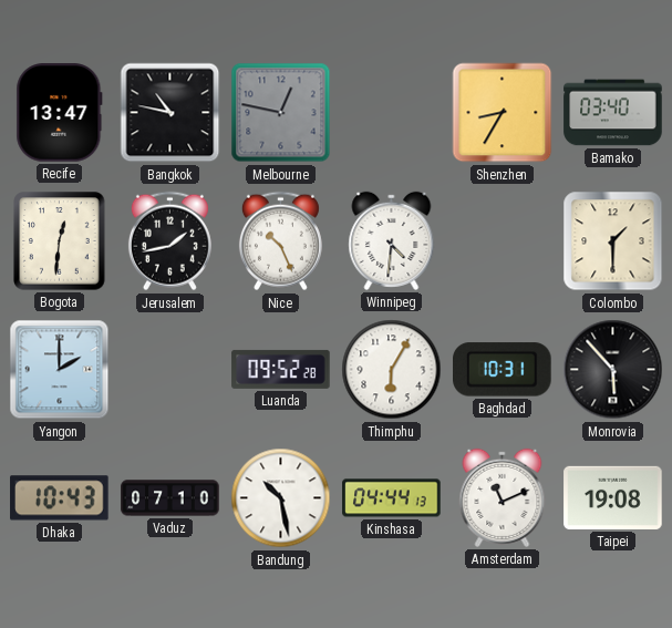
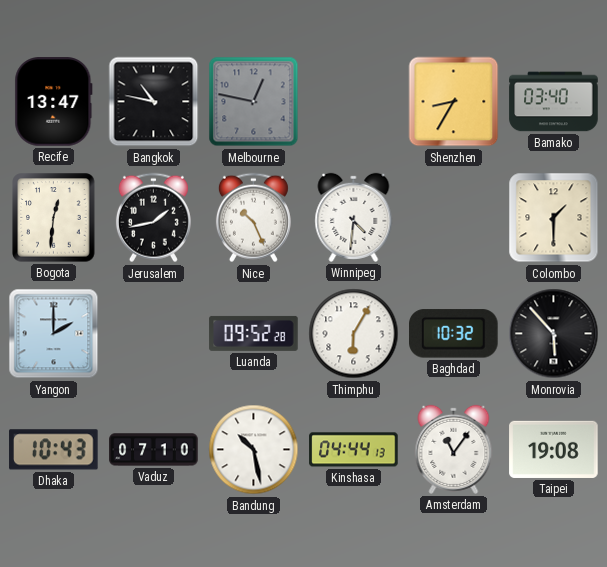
Baghdad: 10:31 -> 10:32
Amsterdam: 11:11 -> 11:06
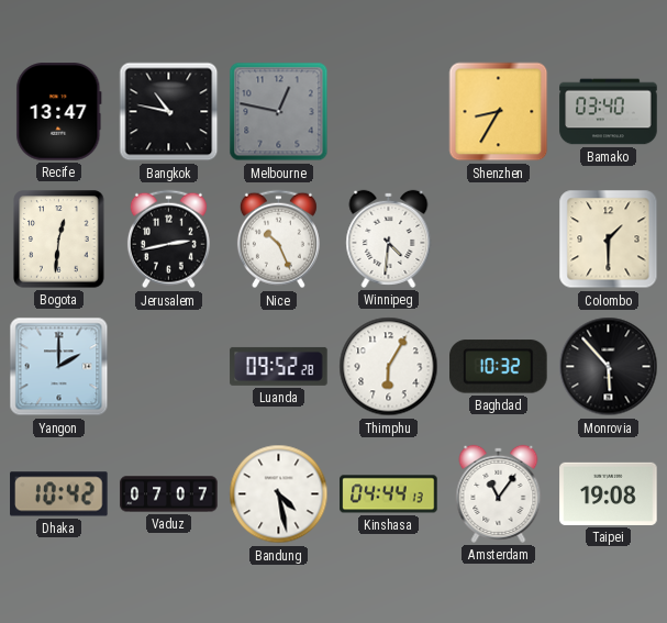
Jerusalem: 1:43 -> 2:43
Dhaka: 10:43 -> 10:42
Vaduz: 07:10 -> 07:07
Bandung: 10:28 -> 4:28
